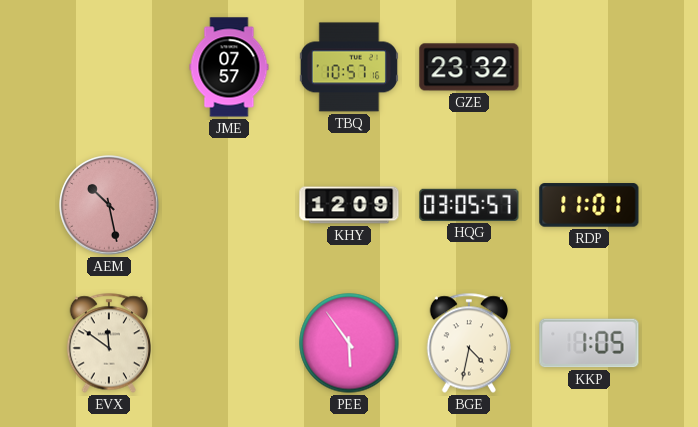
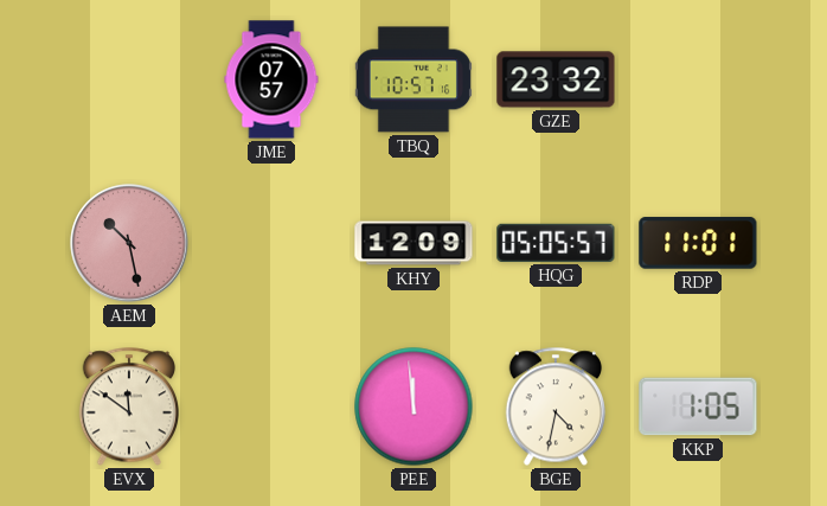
HQG: 03:05 -> 05:05
PEE: 5:54 -> 11:59
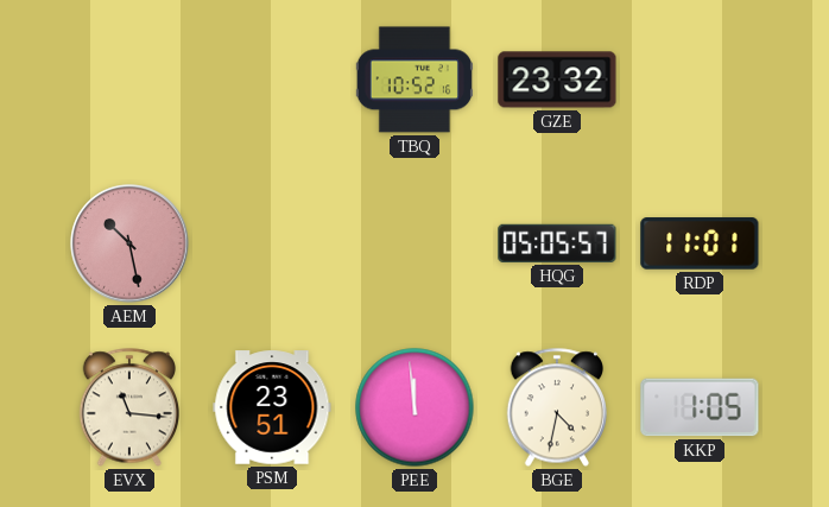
JME: 07:57 -> none
TBQ: 10:57 -> 10:52
KHY: 12:09 -> none
EVX: 11:51 -> 11:16
PSM: none -> 23:51
